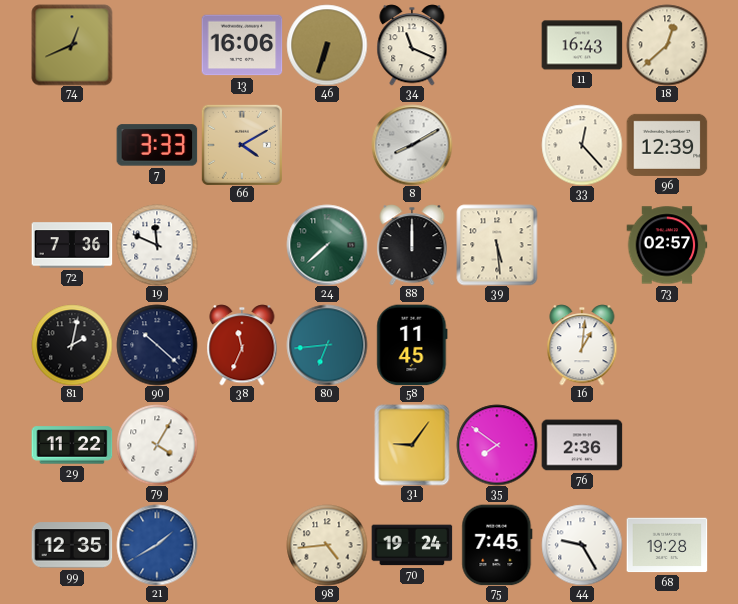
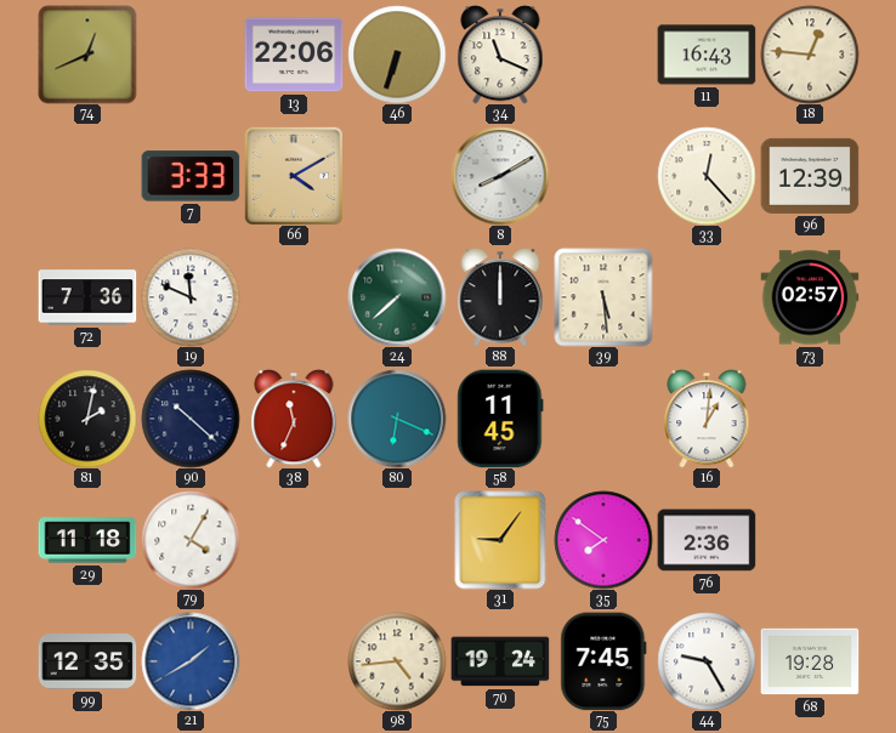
13: 16:06 -> 22:06
18: 12:38 -> 12:46
80: 6:44 -> 6:19
29: 11:22 -> 11:18
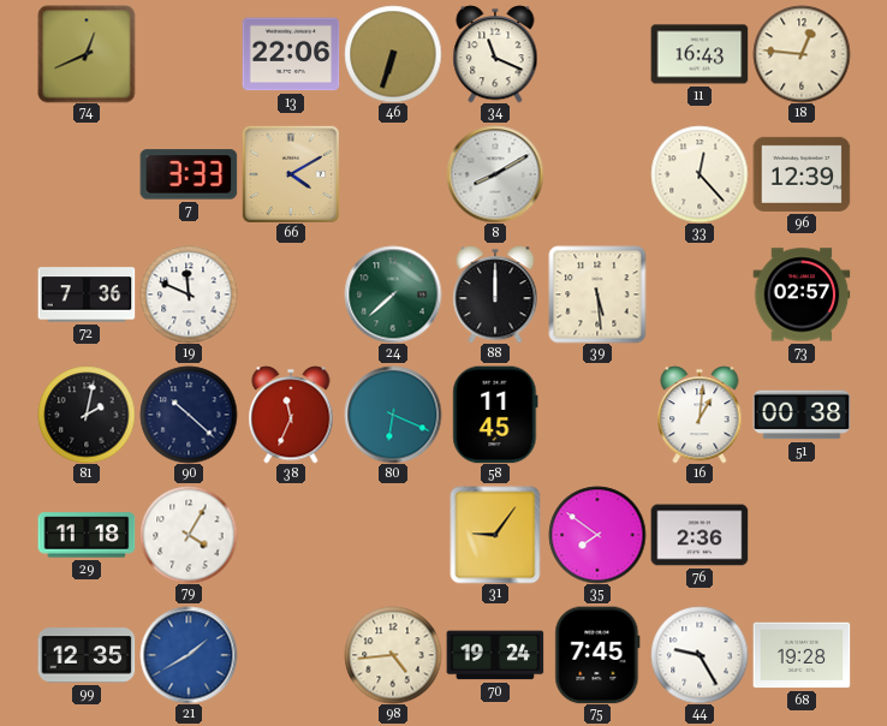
51: none -> 00:38
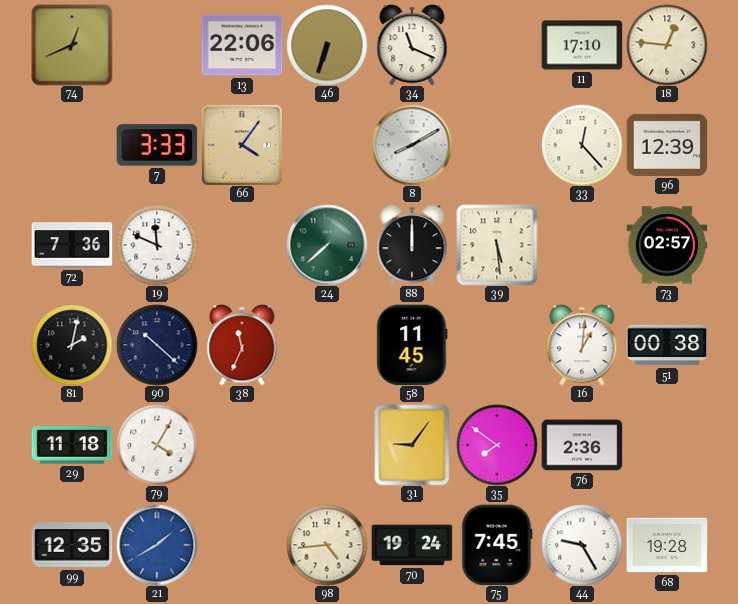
11: 16:43 -> 17:10
66: 4:10 -> 4:06
80: 6:19 -> none
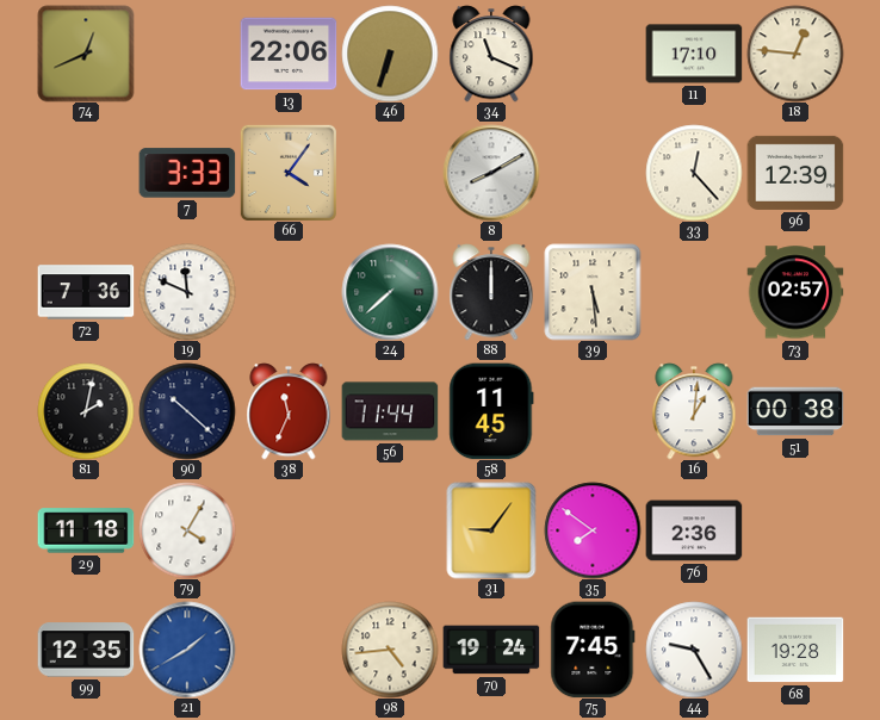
56: none -> 11:44
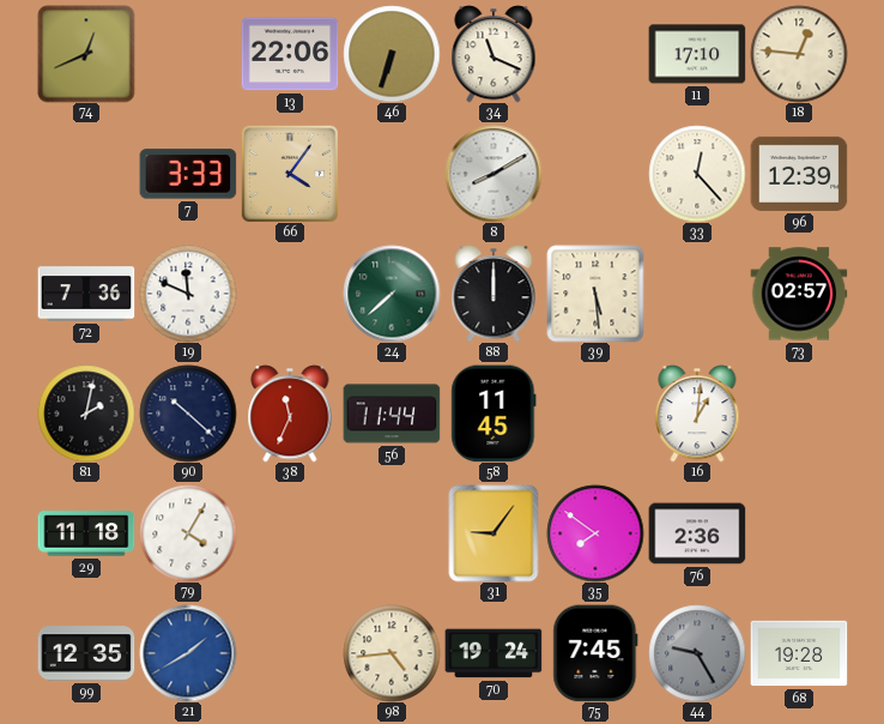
51: 00:38 -> none
44 dial: white -> grey
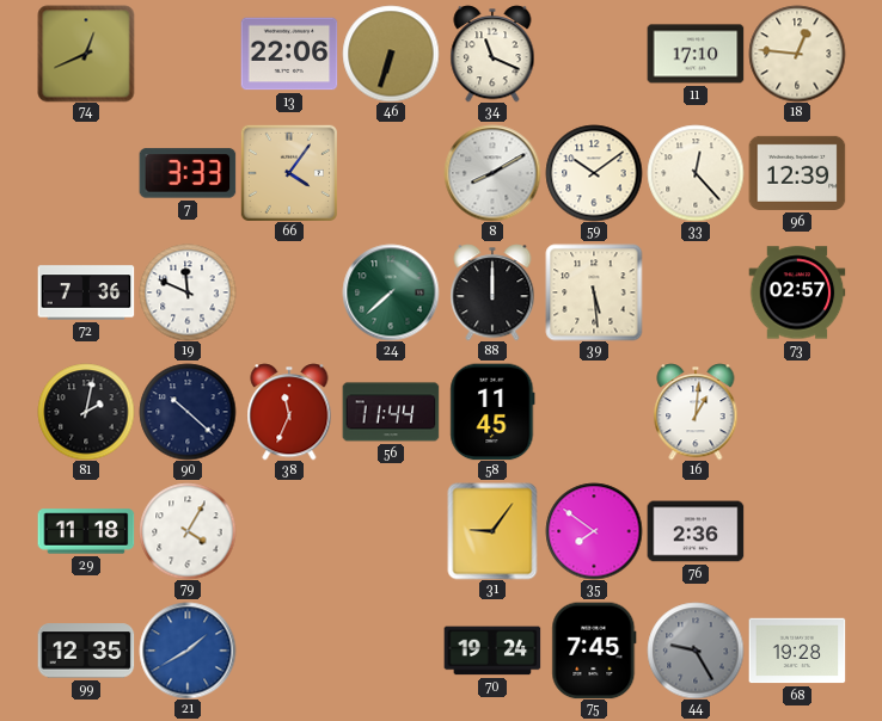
59: none -> 10:09
98: 4:44 -> none
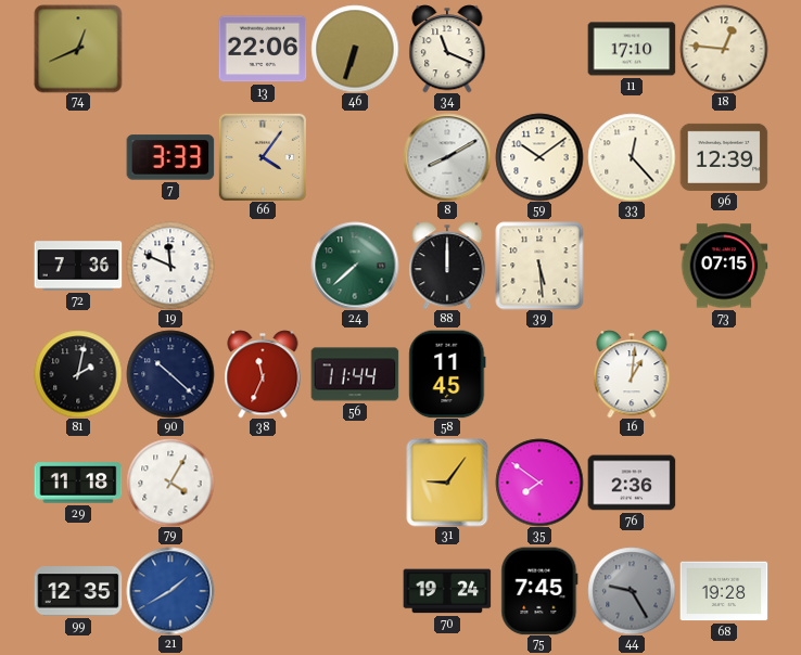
73: 02:57 -> 07:15
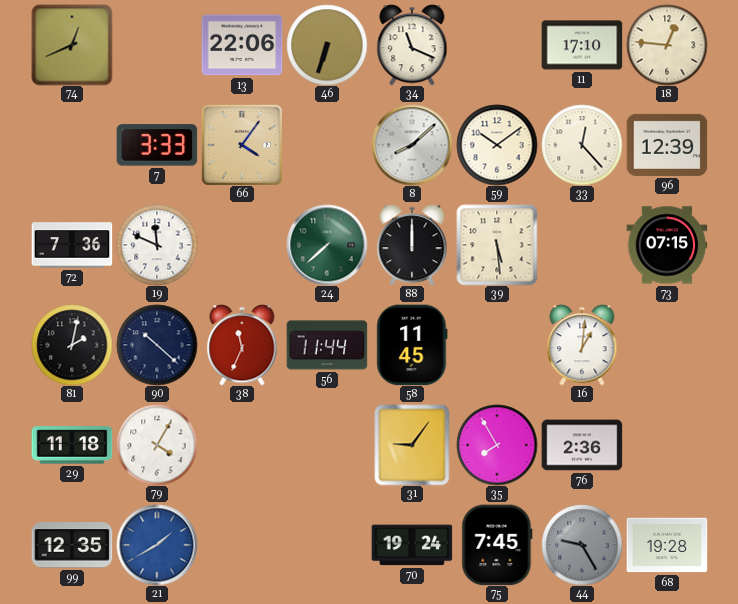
8: 8:10 -> 8:08
35: 7:51 -> 7:55
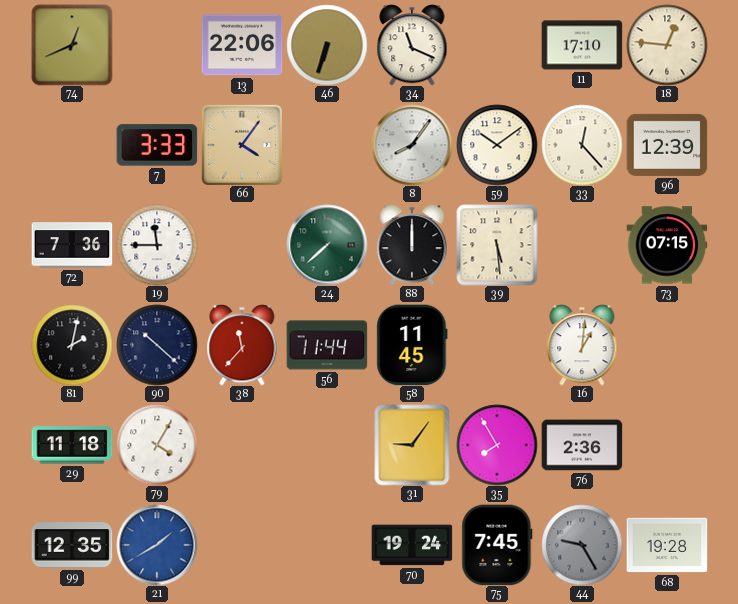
8: 8:08 -> 8:06
19: 11:49 -> 11:45
38: 11:34 -> 11:37
